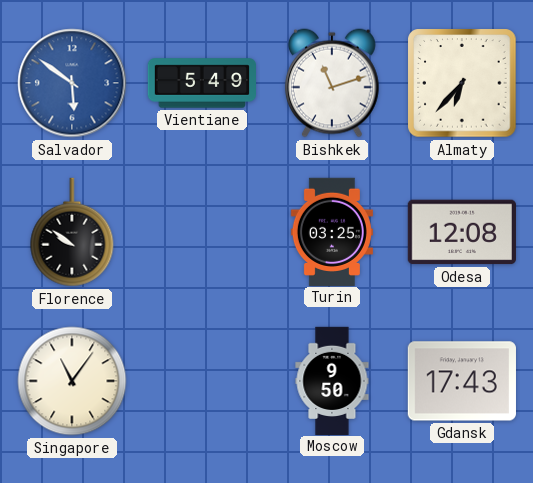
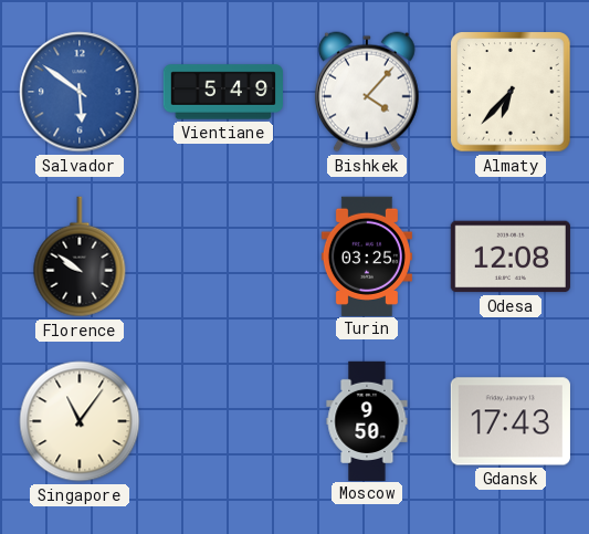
Bishkek: 11:12 -> 4:07
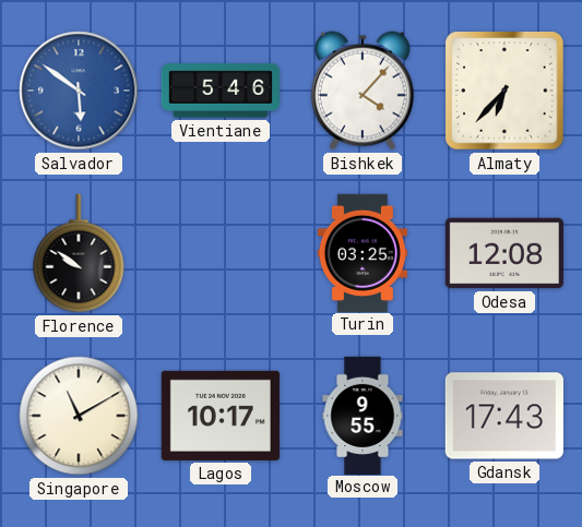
Vientiane: 5:49 -> 5:46
Singapore: 11:06 -> 11:10
Lagos: none -> 10:17
Moscow: 9:50 -> 9:55
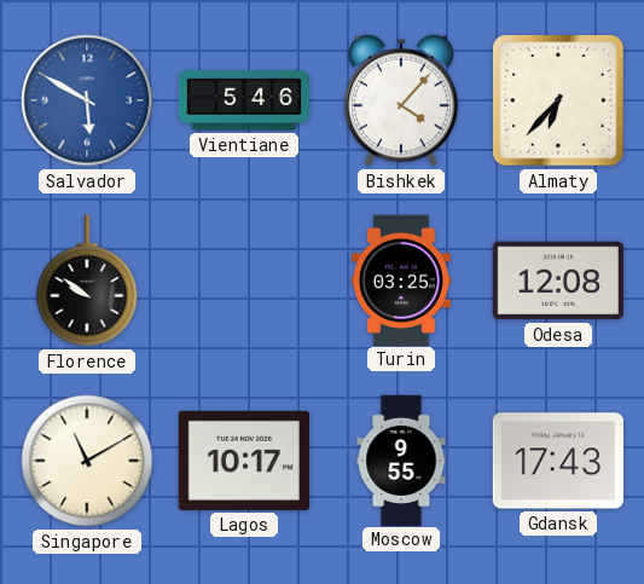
Salvador: 5:51 -> 5:50
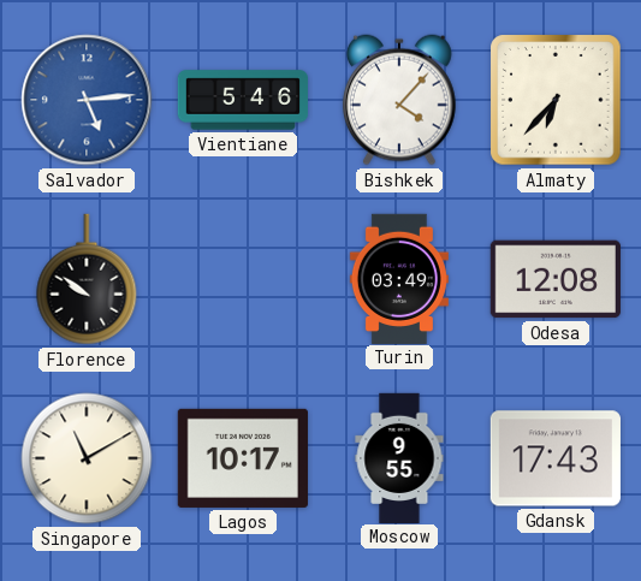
Salvador: 5:50 -> 5:14
Turin: 03:25 -> 03:49
